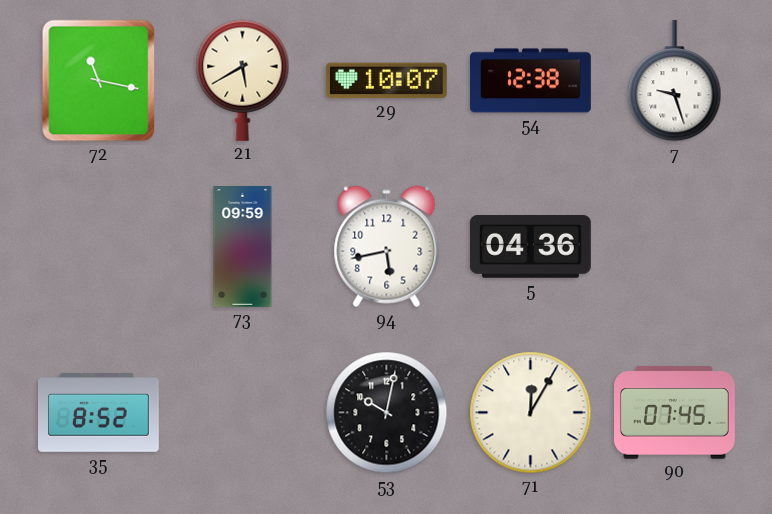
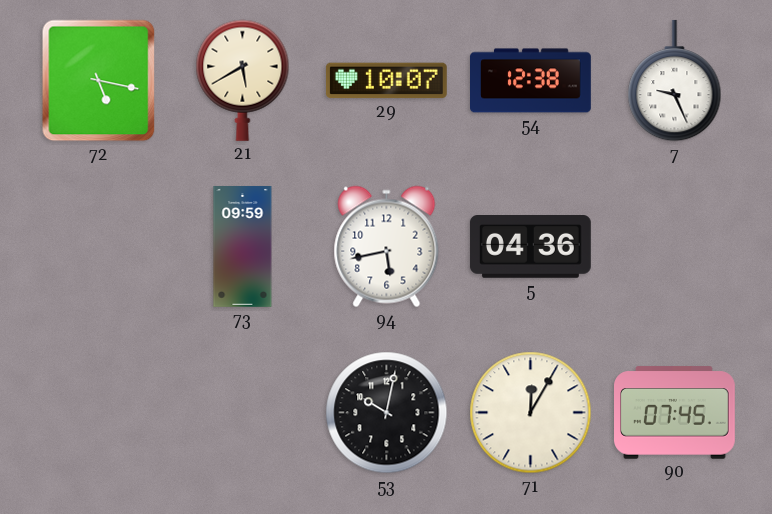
72: 11:17 -> 5:17
7: 9:27 -> 9:26
35: 8:52 -> none
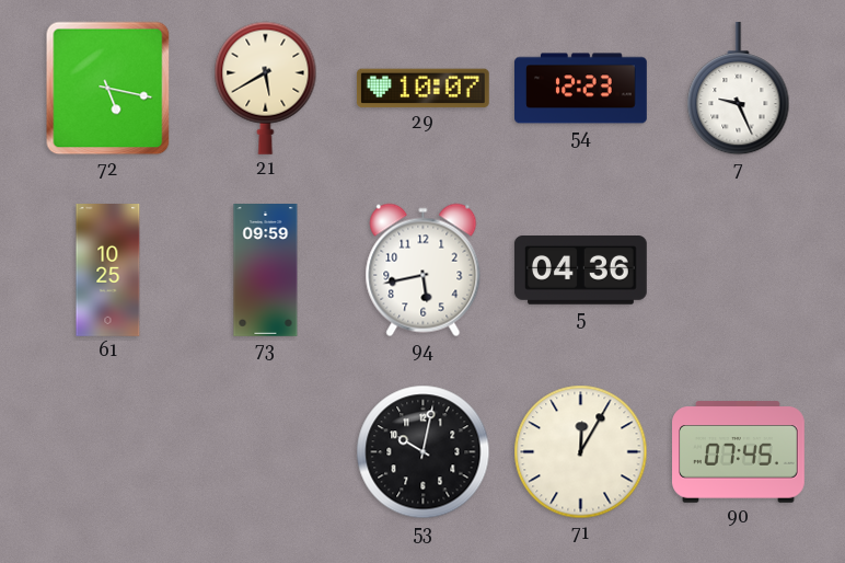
54: 12:38 -> 12:23
61: none -> 10:25
